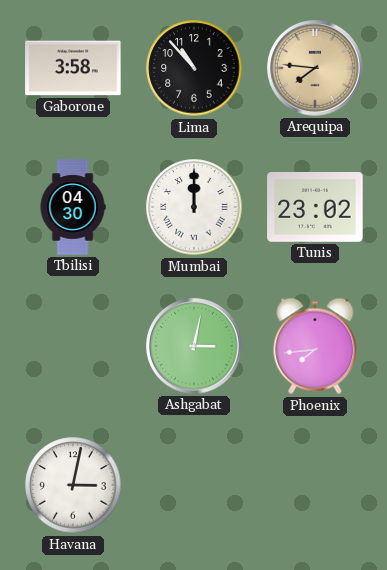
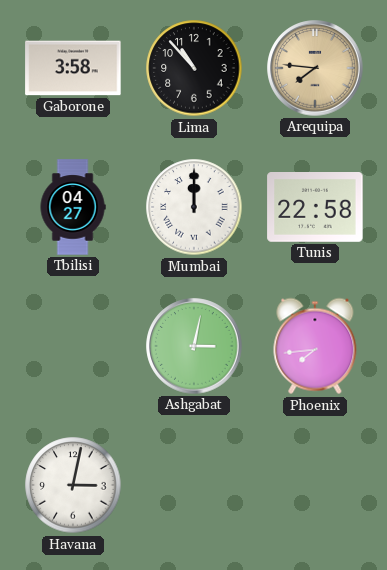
Tbilisi: 04:30 -> 04:27
Tunis: 23:02 -> 22:58
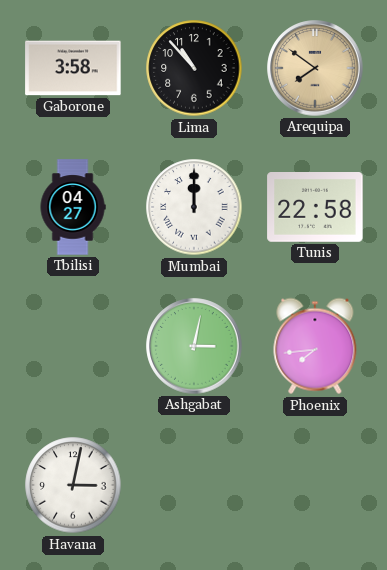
Arequipa: 7:46 -> 7:51
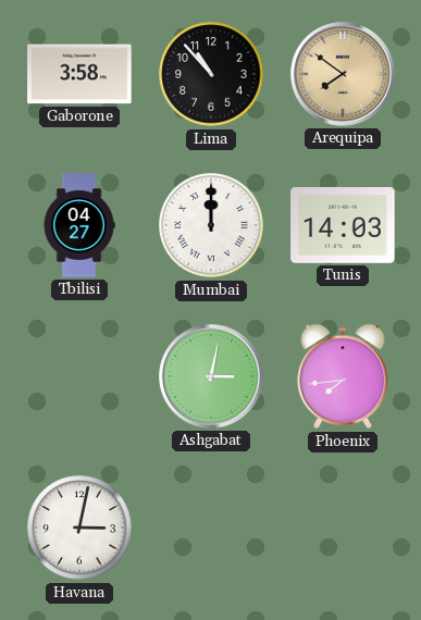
Tunis: 22:58 -> 14:03
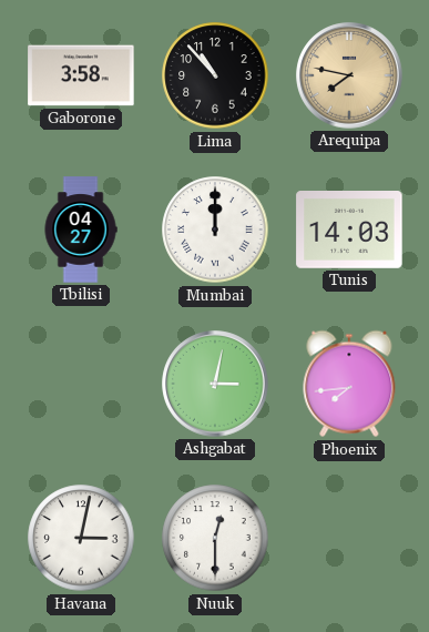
Arequipa: 7:51 -> 7:47
Nuuk: none -> 12:30
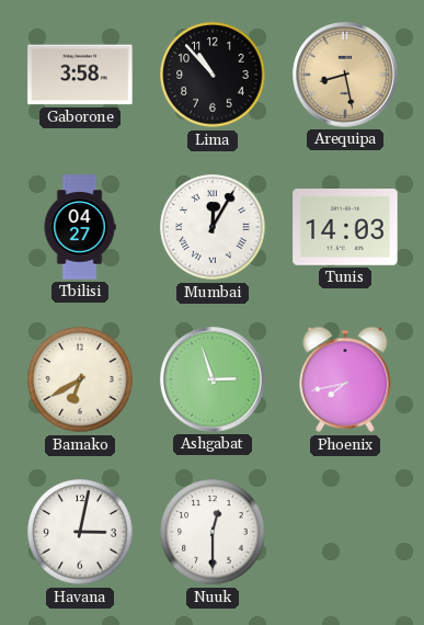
Arequipa: 7:47 -> 8:28
Mumbai: 12:00 -> 12:05
Bamako: none -> 6:40
Ashgabat: 3:02 -> 2:57
Phoenix: 7:44 -> 7:43
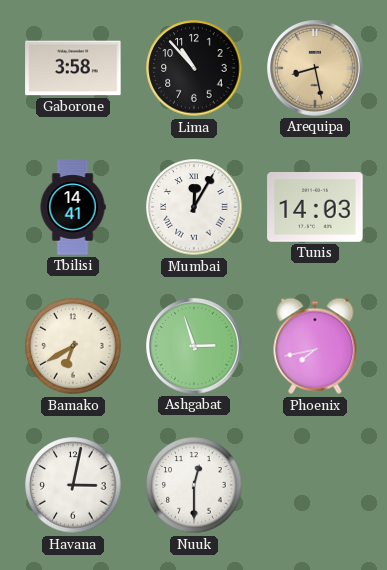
Tbilisi: 04:27 -> 14:41
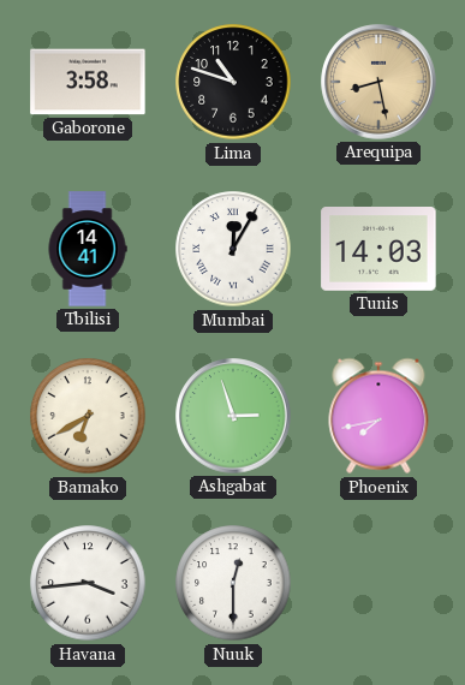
Lima: 10:53 -> 10:48
Havana: 3:02 -> 3:44
